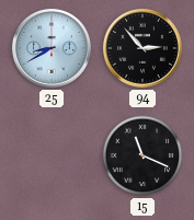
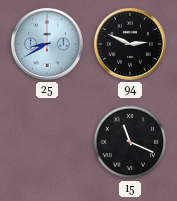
94: 2:53 -> 2:49
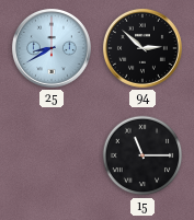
94: 2:49 -> 2:52
15: 11:19 -> 11:15
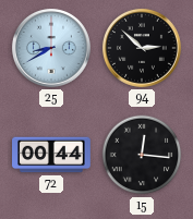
72: none -> 00:44
15: 11:15 -> 12:16
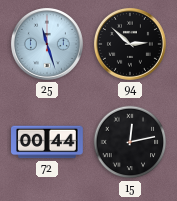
25: 8:40 -> 11:27
15: 12:16 -> 12:13
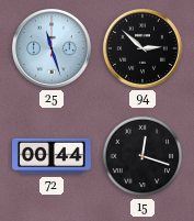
15: 12:13 -> 12:18
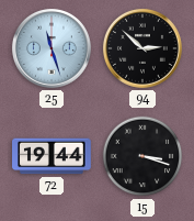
72: 00:44 -> 19:44
15: 12:18 -> 3:18
